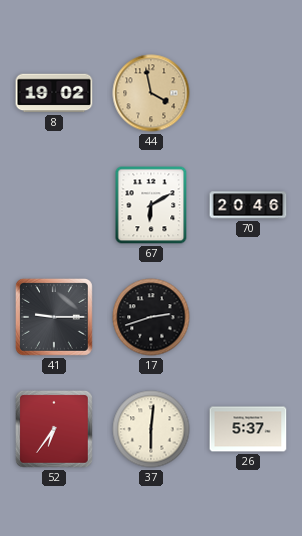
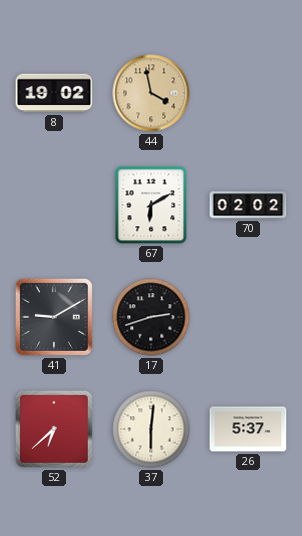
70: 20:46 -> 02:02
41: 9:15 -> 9:10
52: 6:36 -> 6:38
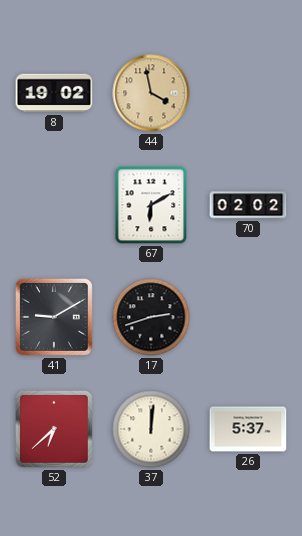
37: 6:01 -> 12:01
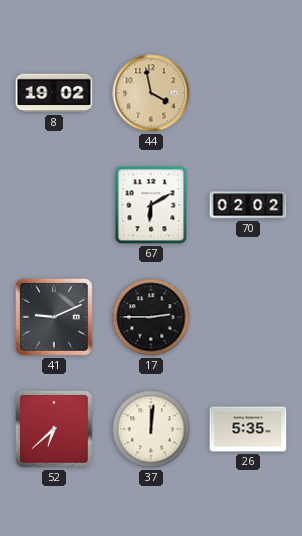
41: 9:10 -> 9:11
17: 2:42 -> 2:45
26: 5:37 -> 5:35
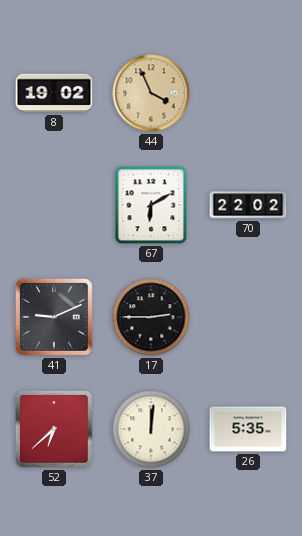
44: 3:58 -> 3:56
70: 02:02 -> 22:02
